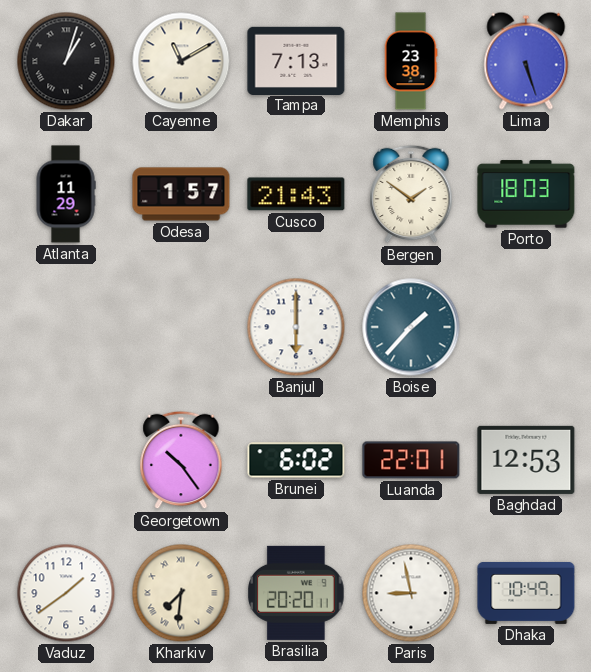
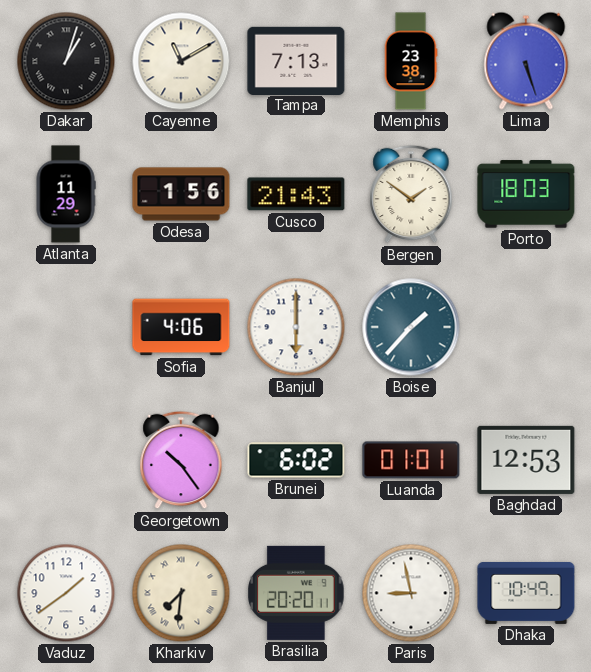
Odesa: 1:57 -> 1:56
Sofia: none -> 4:06
Luanda: 22:01 -> 01:01
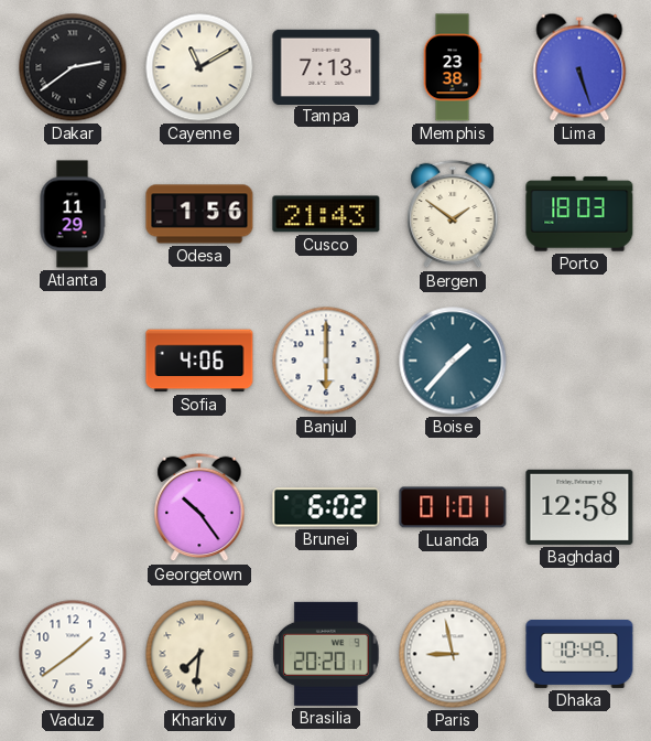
Dakar: 1:03 -> 2:39
Baghdad: 12:53 -> 12:58
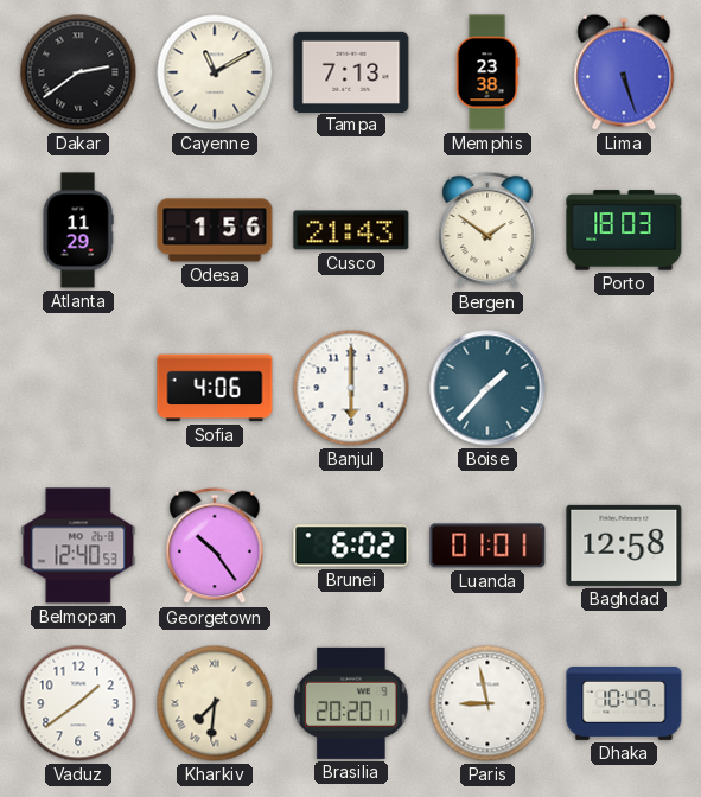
Belmopan: none -> 12:40
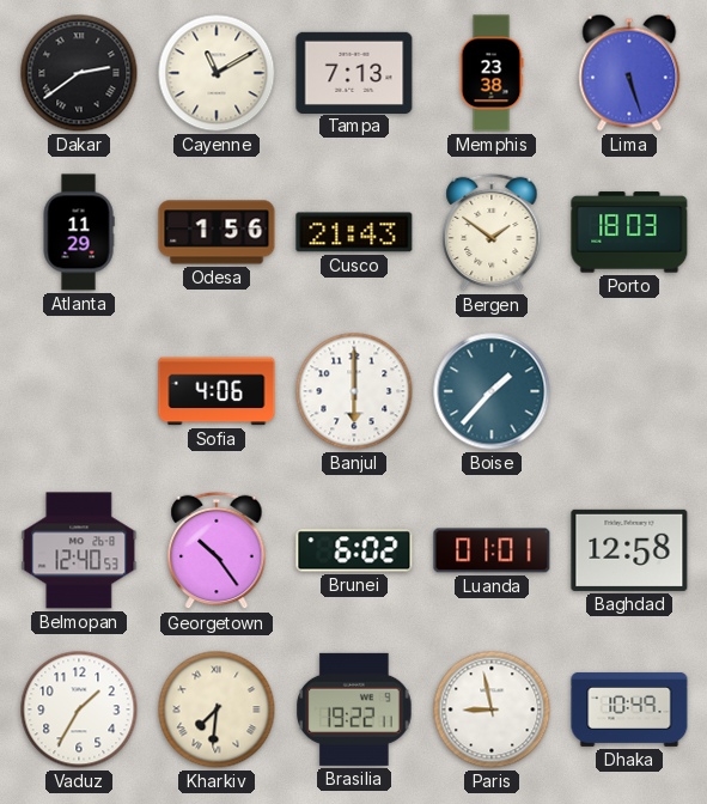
Vaduz: 1:39 -> 1:35
Brasilia: 20:20 -> 19:22
